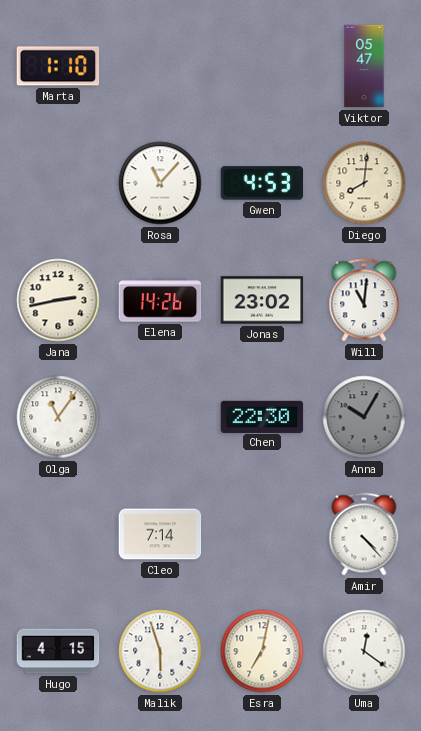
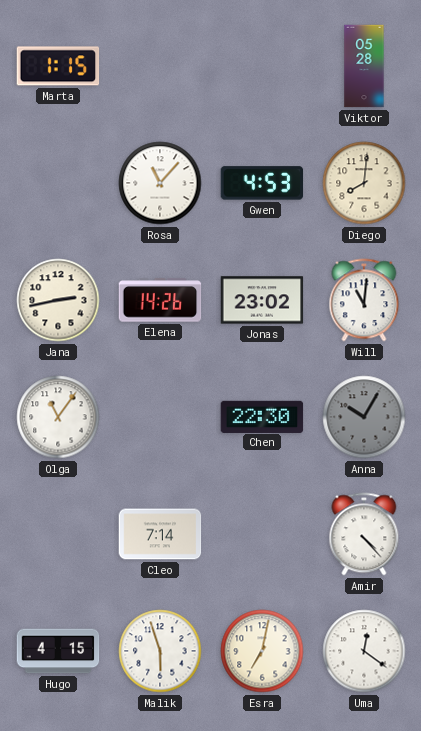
Marta: 1:10 -> 1:15
Viktor: 05:47 -> 05:28
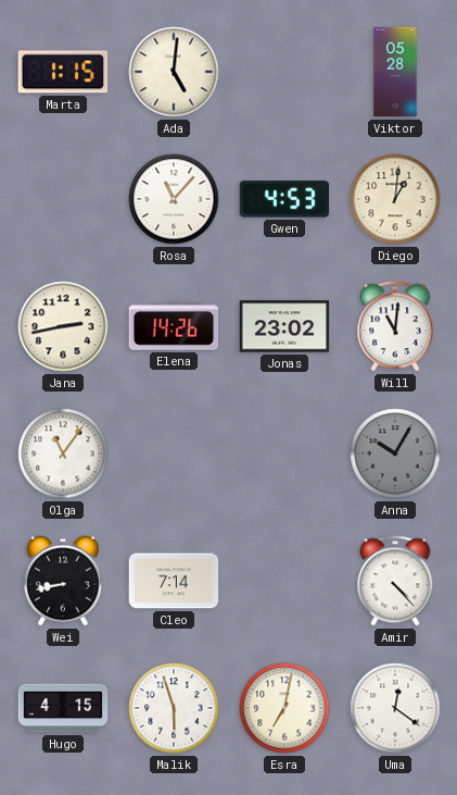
Ada: none -> 5:01
Diego: 8:01 -> 1:01
Chen: 22:30 -> none
Wei: none -> 8:43
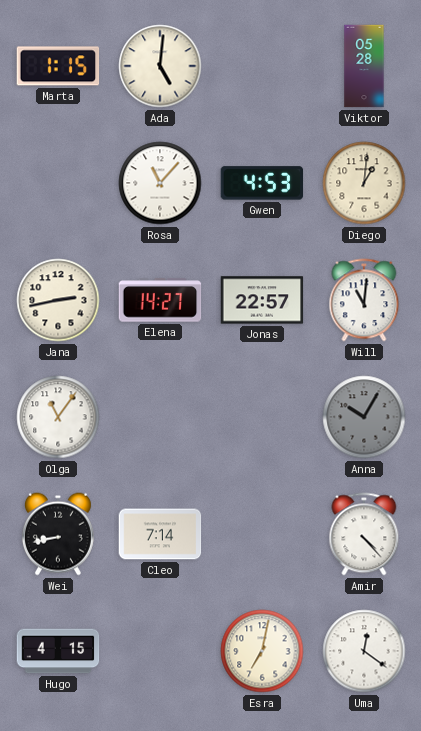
Elena: 14:26 -> 14:27
Jonas: 23:02 -> 22:57
Malik: 5:57 -> none
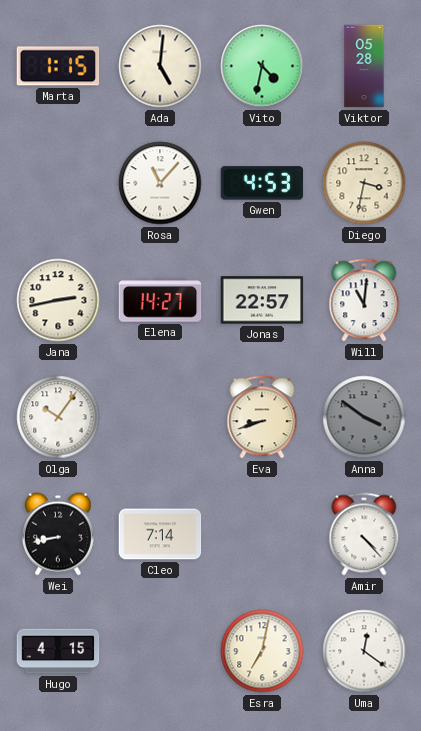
Vito: none -> 4:32
Diego: 1:01 -> 3:32
Olga: 11:06 -> 10:06
Eva: none -> 8:42
Anna: 10:05 -> 3:51
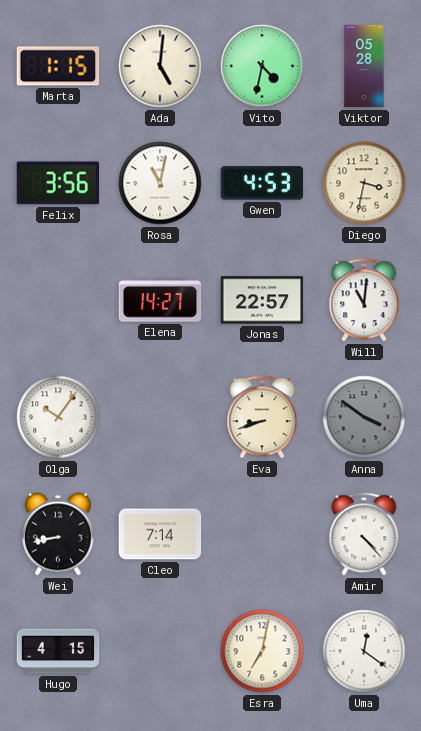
Felix: none -> 3:56
Rosa: 11:07 -> 11:02
Jana: 2:43 -> none
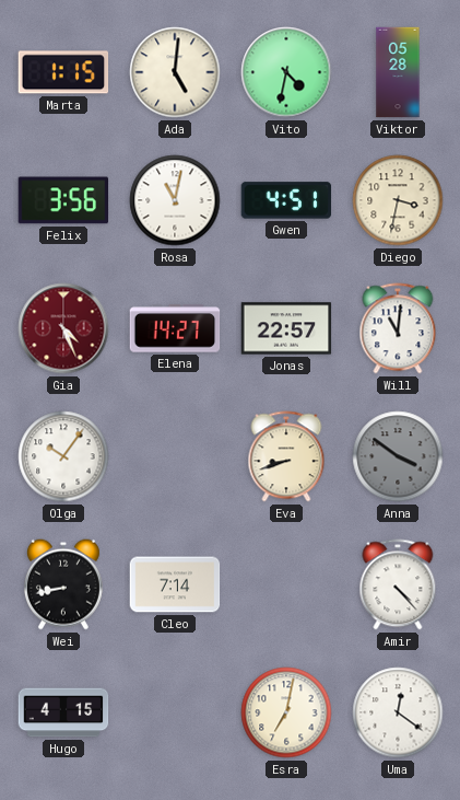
Gwen: 4:53 -> 4:51
Gia: none -> 4:26
